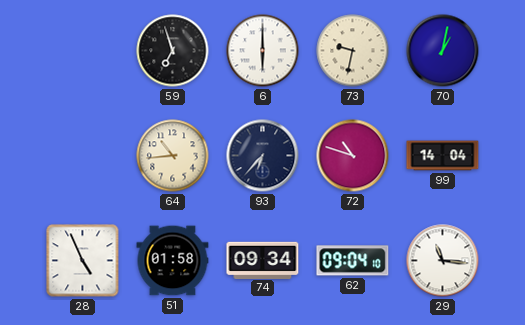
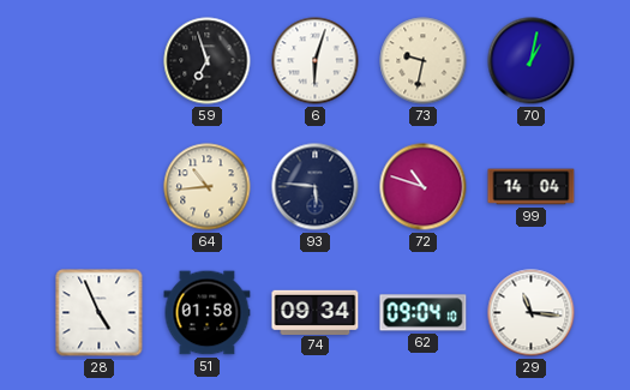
6: 6:00 -> 6:03
93: 6:37 -> 5:46
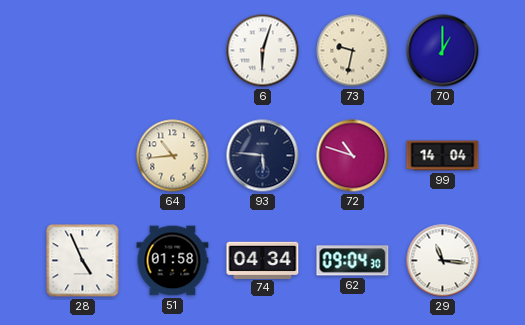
59: 6:57 -> none
70: 1:02 -> 1:00
74: 09:34 -> 04:34
62: 09:04:10 -> 09:04:30
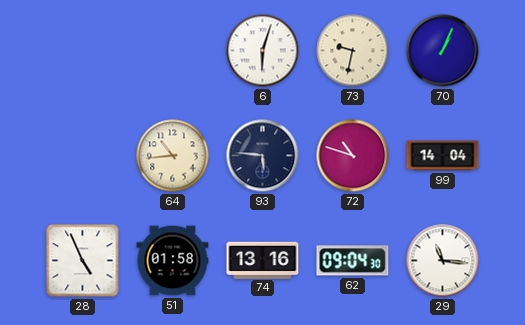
70: 1:00 -> 1:04
74: 04:34 -> 13:16
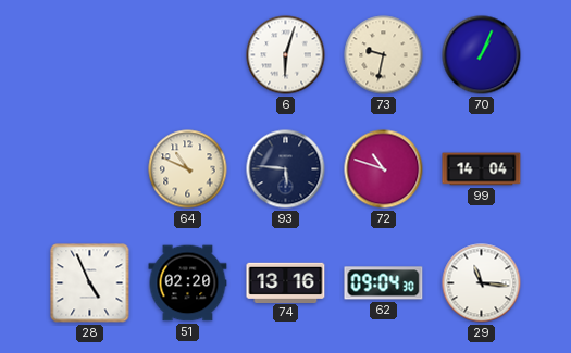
64: 10:44 -> 10:49
51: 01:58 -> 02:20
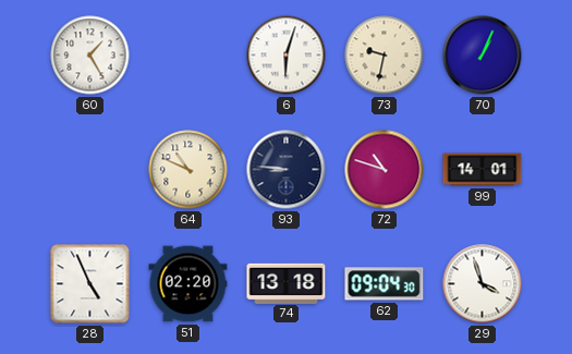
60: none -> 1:25
93: 5:46 -> 8:46
99: 14:04 -> 14:01
74: 13:16 -> 13:18
29: 11:16 -> 3:57
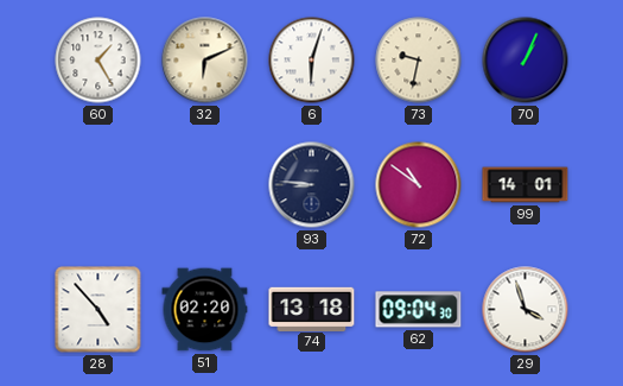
32: none -> 6:11
64: 10:49 -> none
72: 10:48 -> 10:51
28: 4:56 -> 4:53
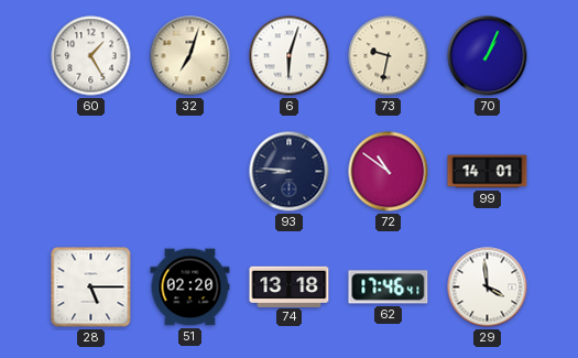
32: 6:11 -> 7:03
28: 4:53 -> 5:15
62: 09:04 -> 17:46
29: 3:57 -> 3:59
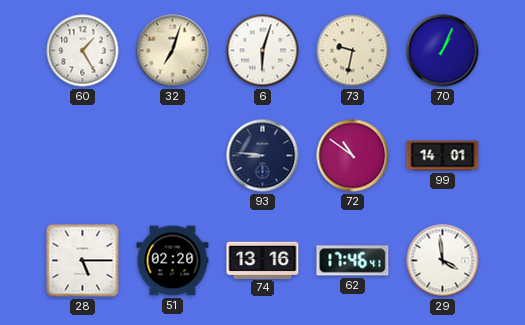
74: 13:18 -> 13:16
